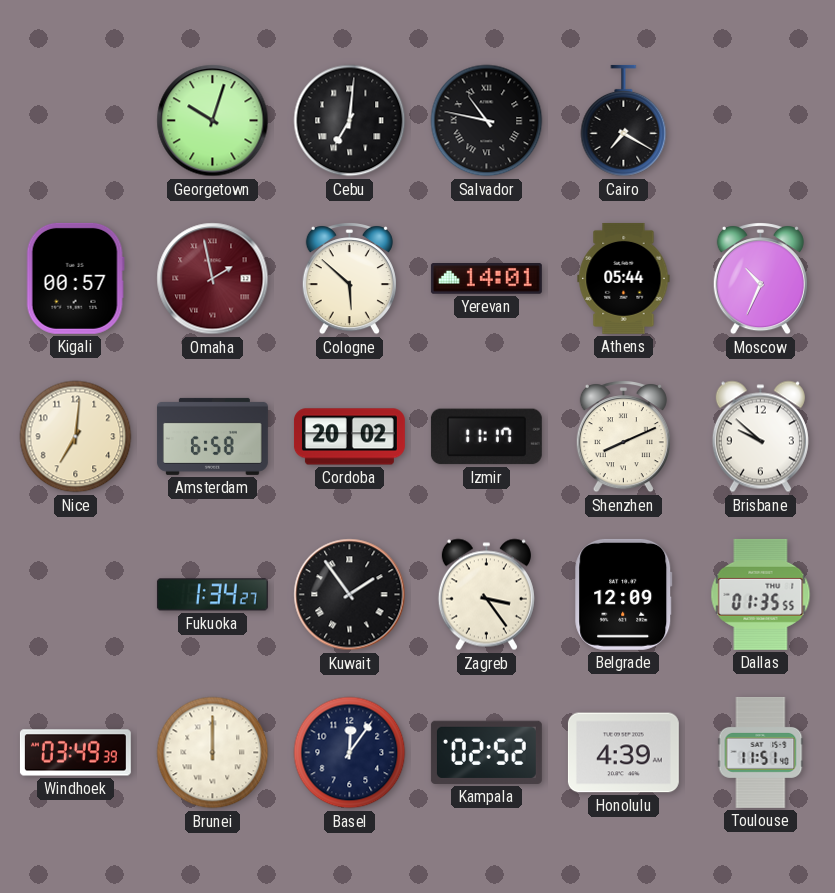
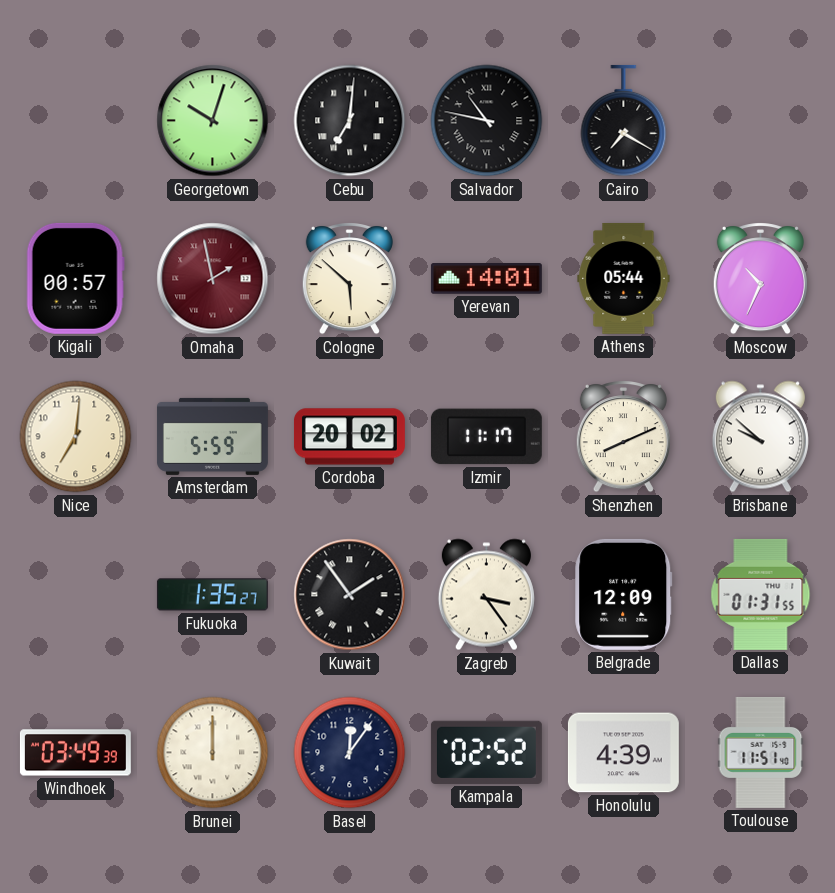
Amsterdam: 6:58 -> 5:59
Fukuoka: 1:34 -> 1:35
Dallas: 01:35 -> 01:31
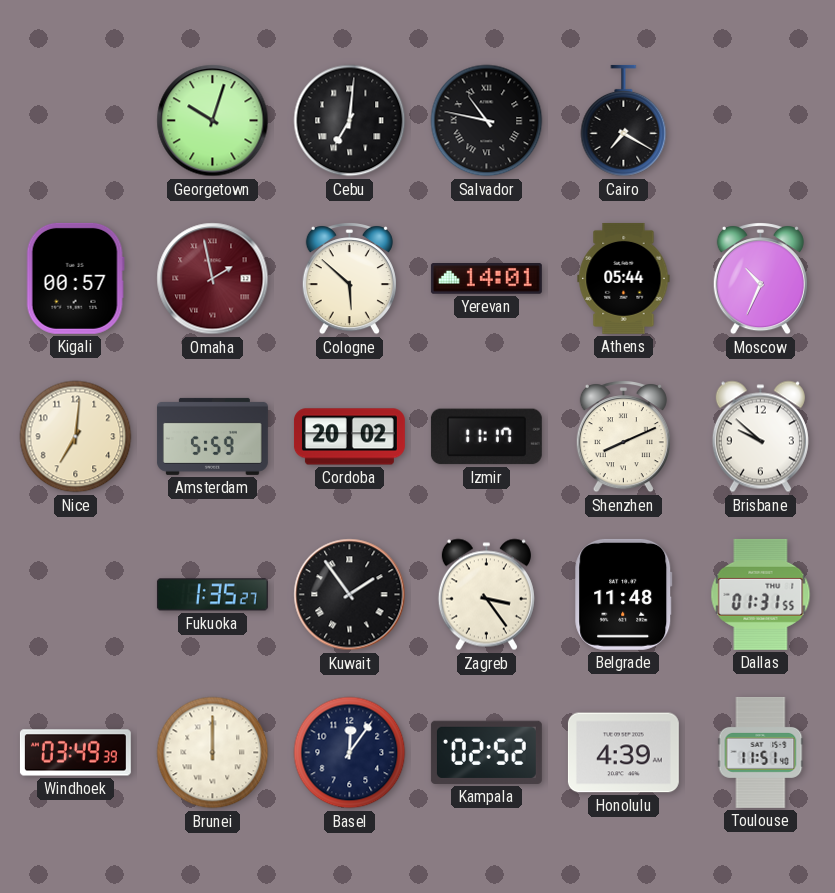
Belgrade: 12:09 -> 11:48
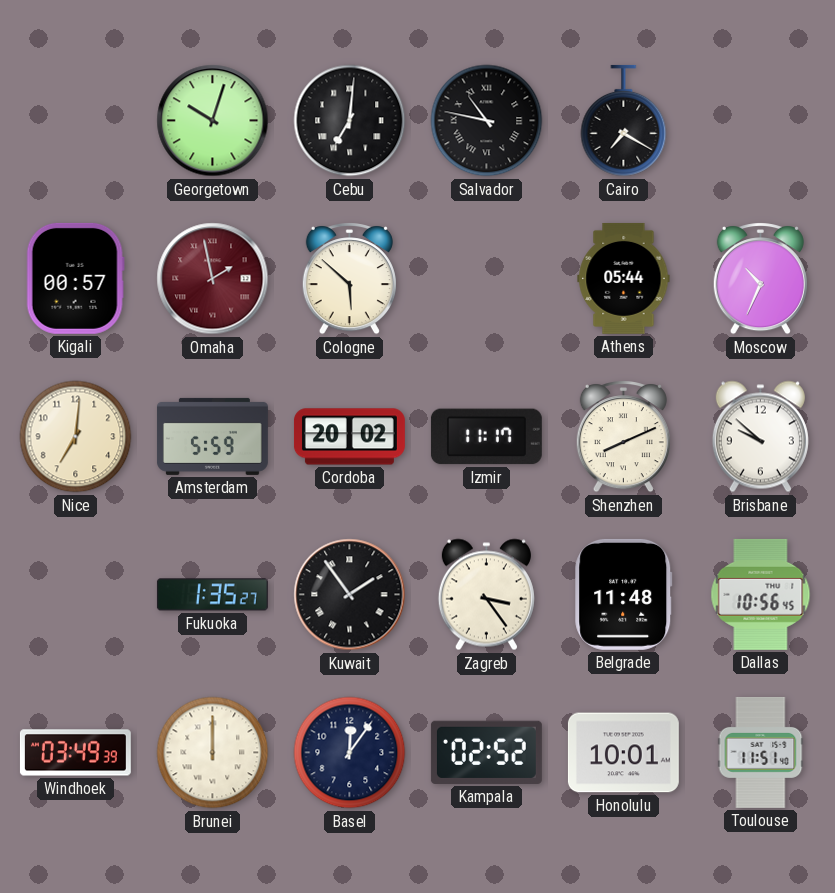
Yerevan: 14:01 -> none
Dallas: 01:31 -> 10:56
Honolulu: 4:39 -> 10:01
